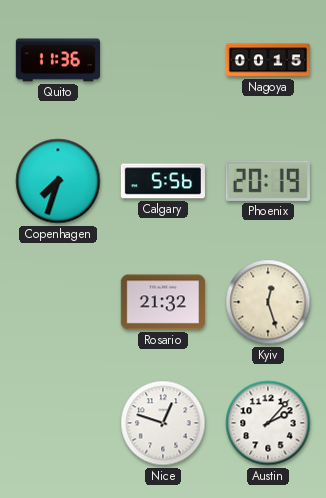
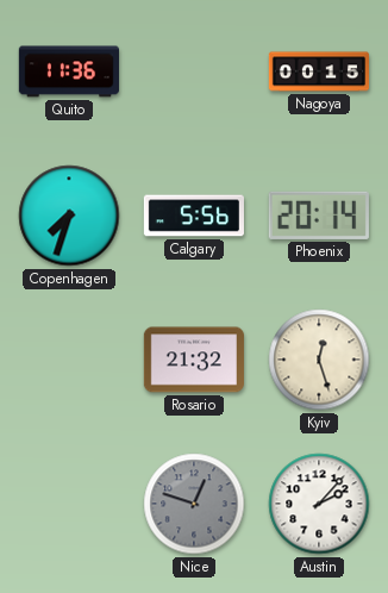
Phoenix: 20:19 -> 20:14
Nice dial: white -> grey
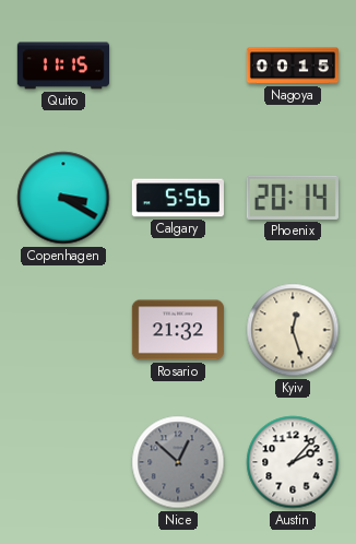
Quito: 11:36 -> 11:15
Copenhagen: 7:33 -> 3:20
Nice: 12:48 -> 12:52
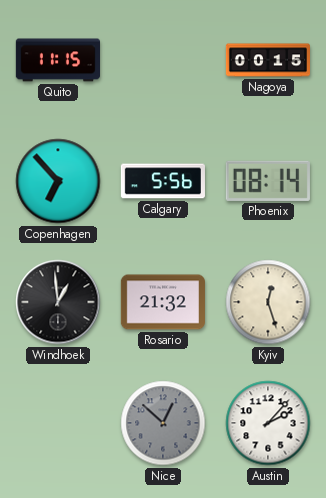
Copenhagen: 3:20 -> 6:53
Phoenix: 20:14 -> 08:14
Windhoek: none -> 12:59
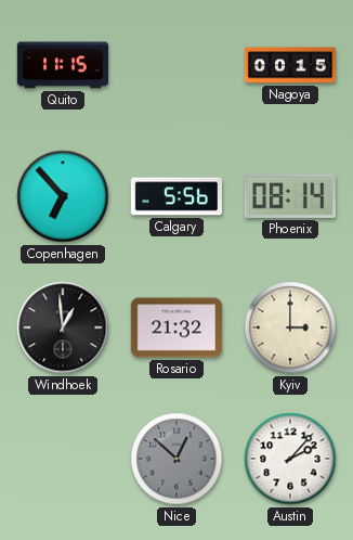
Kyiv: 12:27 -> 3:00
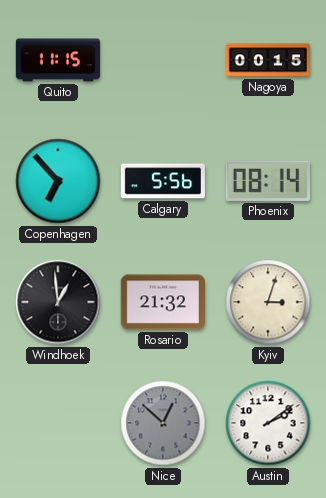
Kyiv: 3:00 -> 3:03
Austin: 2:07 -> 2:09
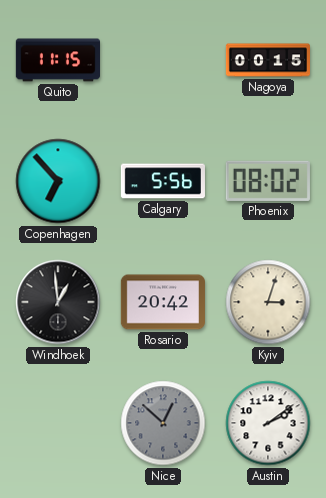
Phoenix: 08:14 -> 08:02
Rosario: 21:32 -> 20:42
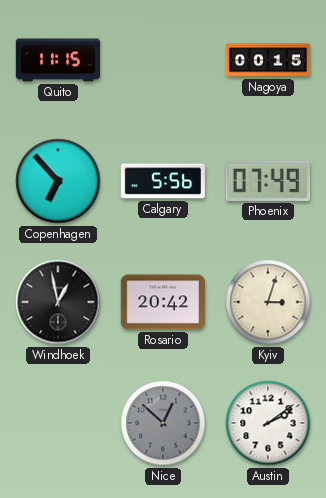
Phoenix: 08:02 -> 07:49
Windhoek: 12:59 -> 12:58
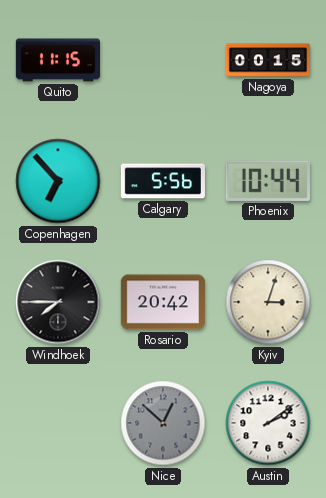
Phoenix: 07:49 -> 10:44
Windhoek: 12:58 -> 7:45
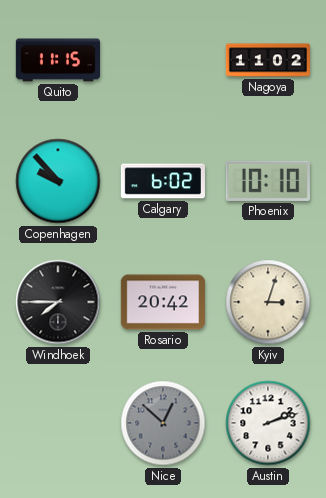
Nagoya: 00:15 -> 11:02
Copenhagen: 6:53 -> 9:53
Calgary: 5:56 -> 6:02
Phoenix: 10:44 -> 10:10
Austin: 2:09 -> 2:12
